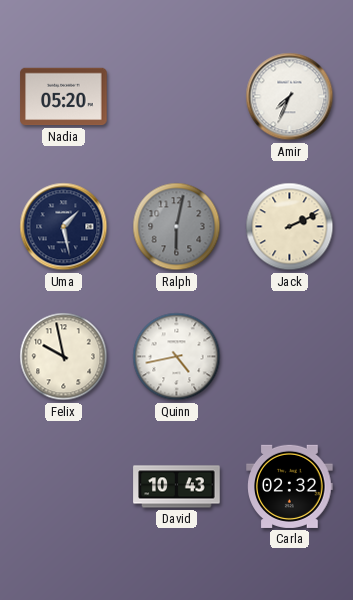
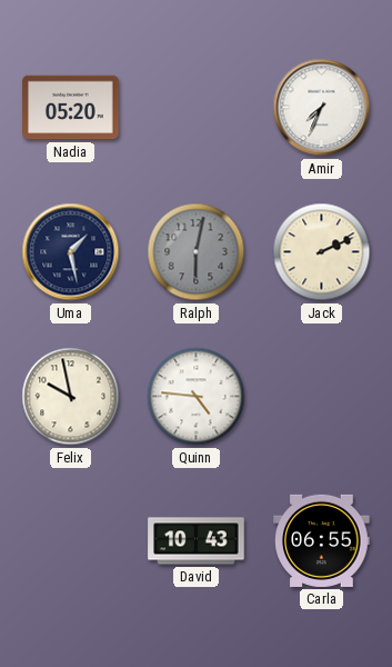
Quinn: 4:43 -> 4:46
Carla: 02:32 -> 06:55
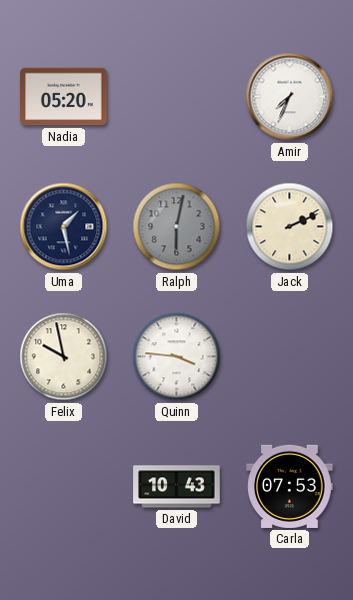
Quinn: 4:46 -> 3:46
Carla: 06:55 -> 07:53
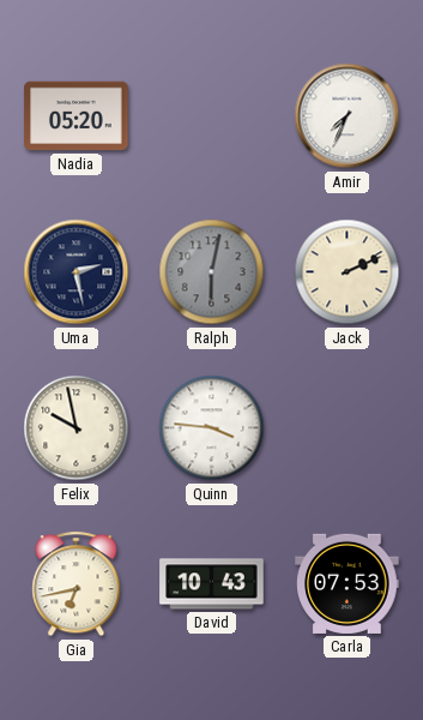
Uma: 1:28 -> 2:28
Gia: none -> 6:43
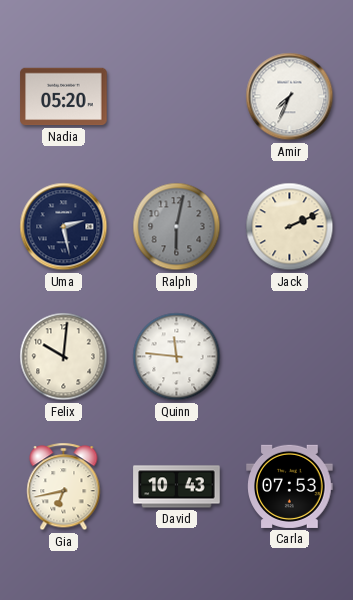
Felix: 9:58 -> 10:01
Quinn: 3:46 -> 11:46
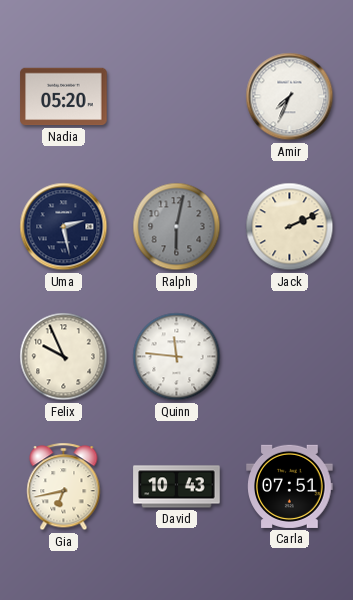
Felix: 10:01 -> 9:56
Carla: 07:53 -> 07:51
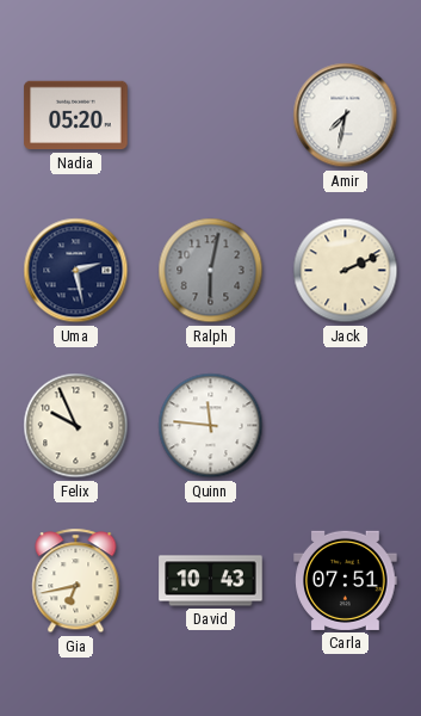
Amir: 7:34 -> 7:32
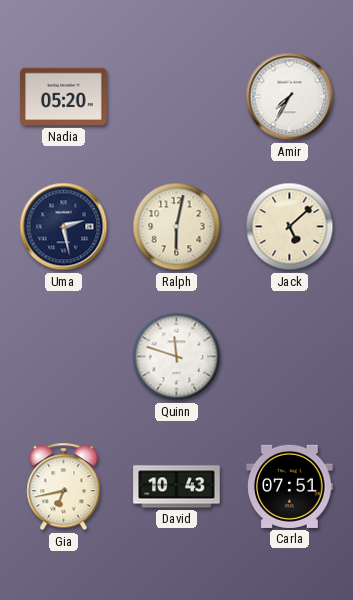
Amir: 7:32 -> 7:35
Ralph dial: grey -> cream
Jack: 2:11 -> 5:08
Felix: 9:56 -> none
Quinn: 11:46 -> 11:48
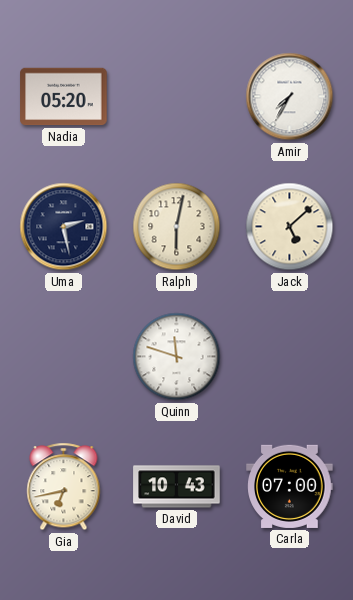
Carla: 07:51 -> 07:00
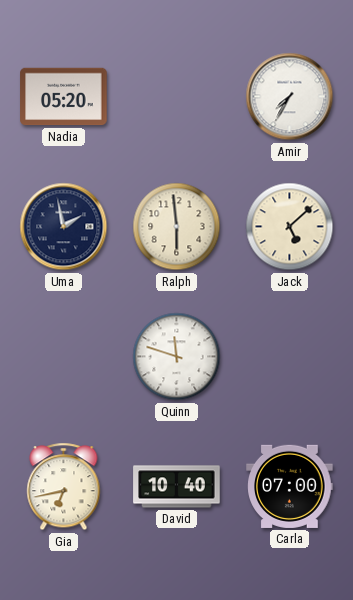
Uma: 2:28 -> 1:58
Ralph: 6:02 -> 5:59
David: 10:43 -> 10:40
